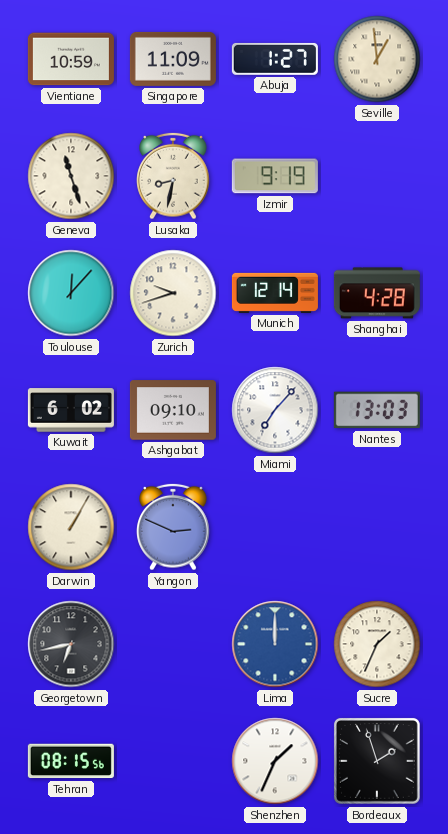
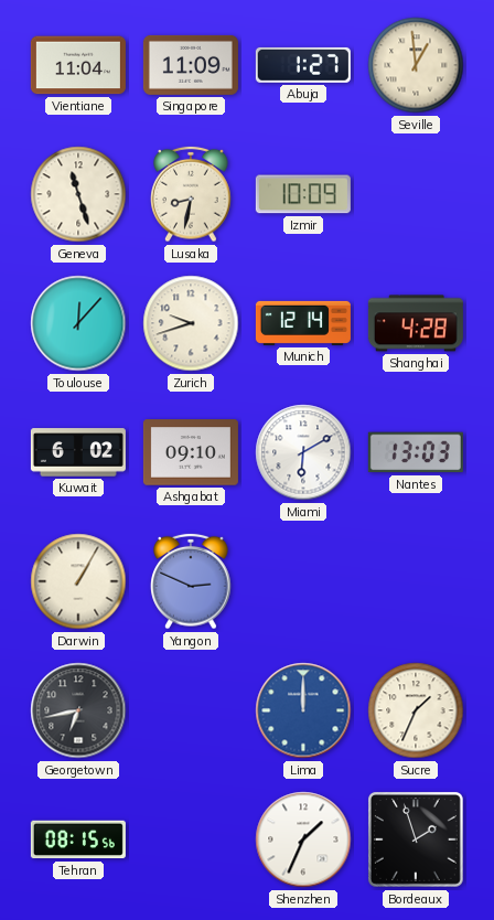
Vientiane: 10:59 -> 11:04
Izmir: 9:19 -> 10:09
Miami: 7:07 -> 6:10
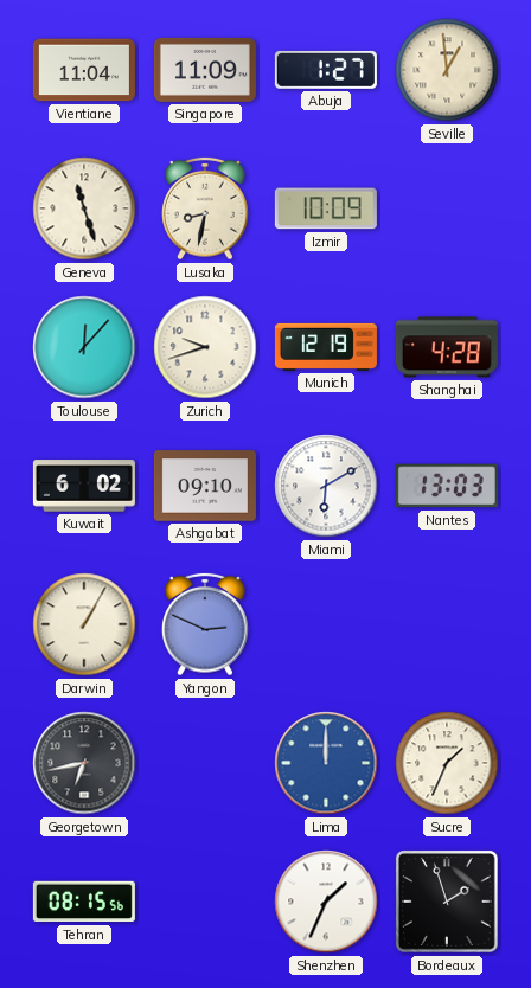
Munich: 12:14 -> 12:19
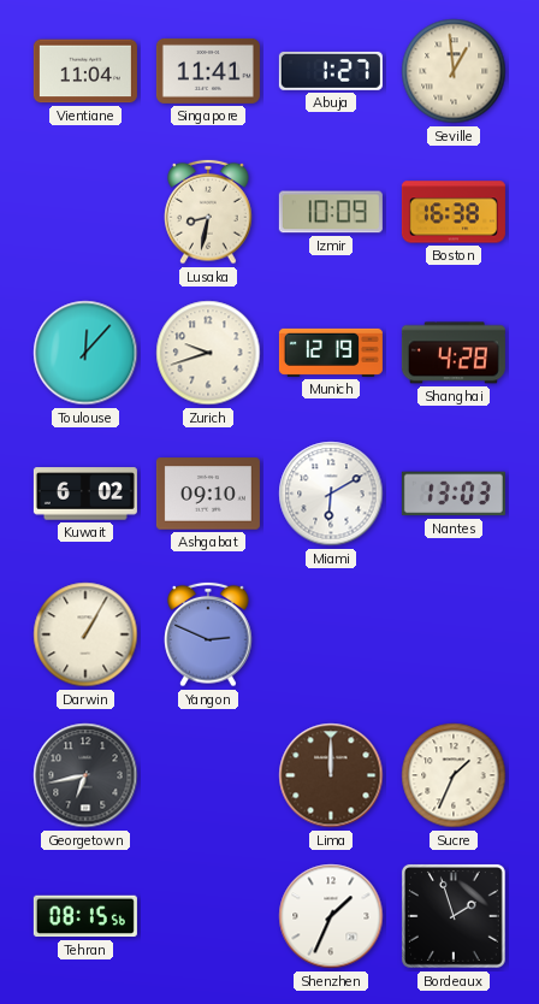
Singapore: 11:09 -> 11:41
Geneva: 11:27 -> none
Boston: none -> 16:38
Lima dial: blue -> brown
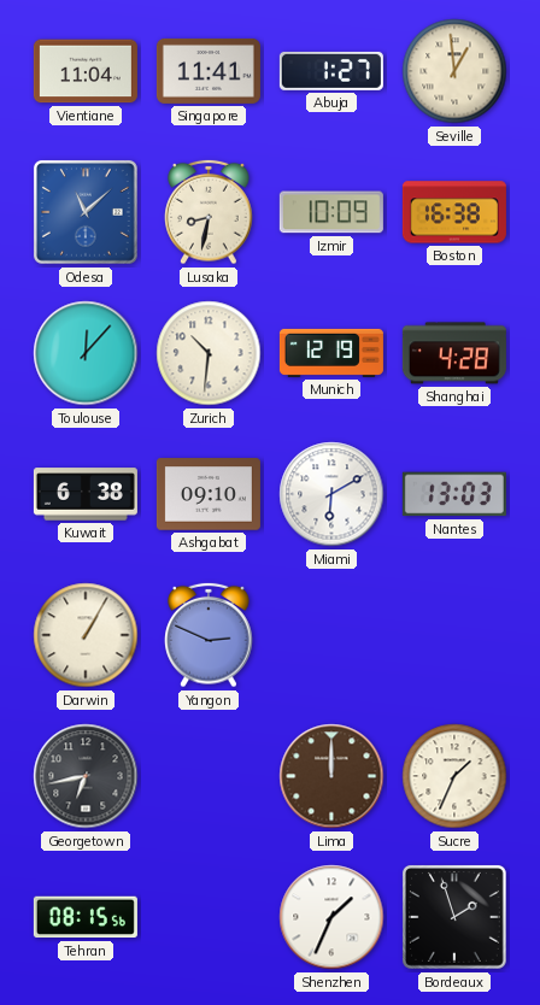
Odesa: none -> 11:08
Zurich: 9:42 -> 10:31
Kuwait: 6:02 -> 6:38
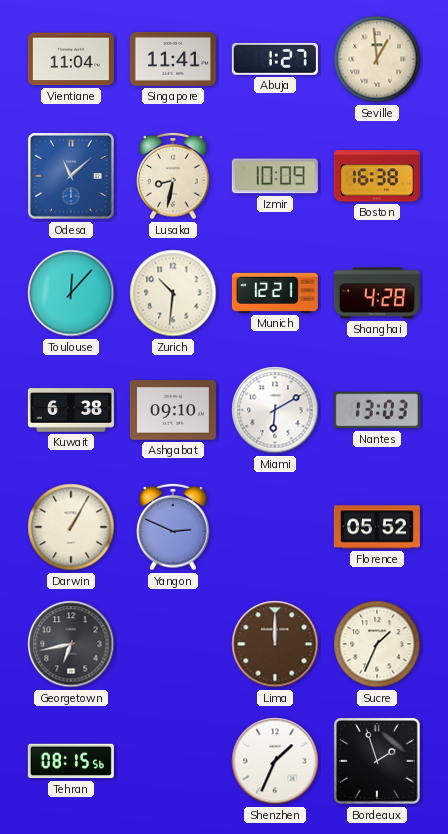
Munich: 12:19 -> 12:21
Florence: none -> 05:52
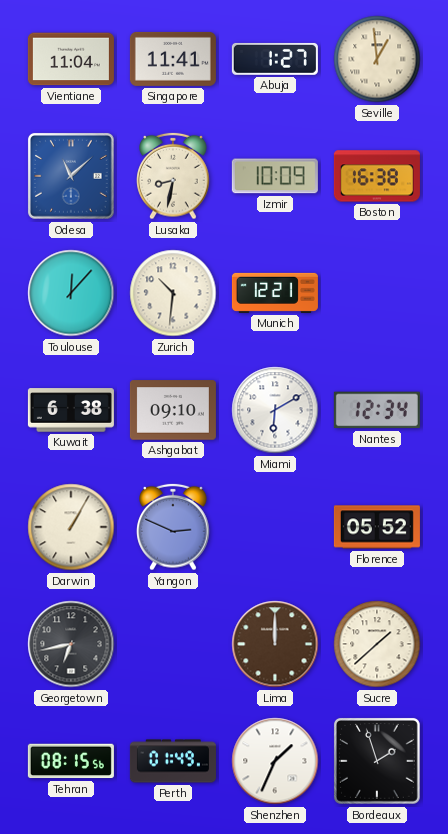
Shanghai: 4:28 -> none
Nantes: 13:03 -> 12:34
Sucre: 1:34 -> 1:38
Perth: none -> 01:49
